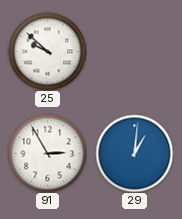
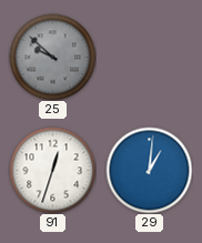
25 dial: white -> grey
91: 2:55 -> 12:33
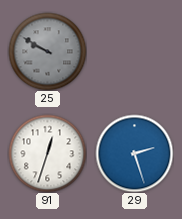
25: 9:52 -> 9:50
29: 1:01 -> 2:27
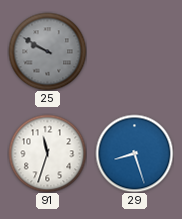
91: 12:33 -> 11:33
29: 2:27 -> 8:27
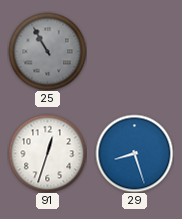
25: 9:50 -> 10:55
91: 11:33 -> 12:33
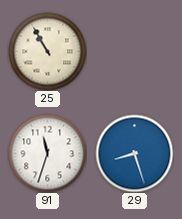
25 dial: grey -> cream
91: 12:33 -> 11:33
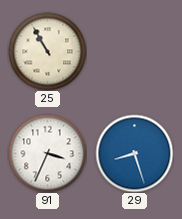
91: 11:33 -> 3:34
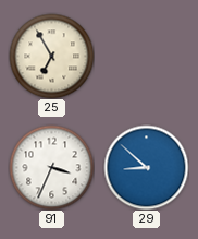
25: 10:55 -> 6:55
29: 8:27 -> 8:52
